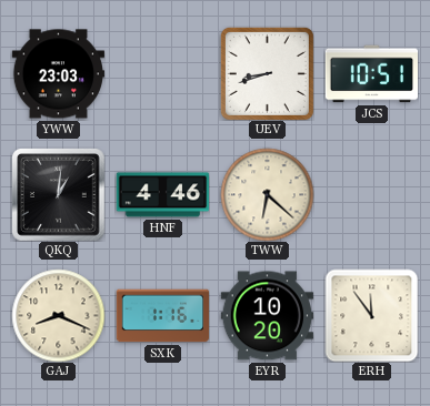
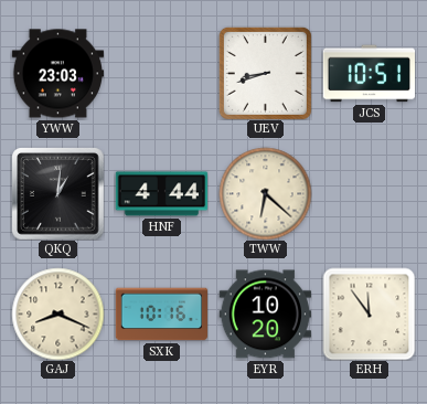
HNF: 4:46 -> 4:44
SXK: 1:16 -> 10:16
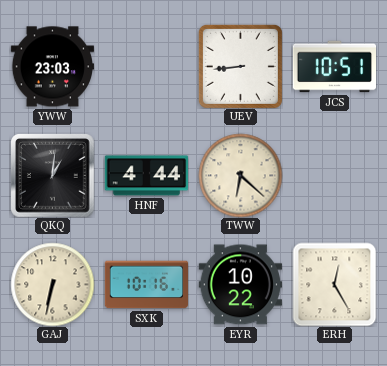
UEV: 8:42 -> 8:44
GAJ: 8:19 -> 6:32
EYR: 10:20 -> 10:22
ERH: 11:54 -> 12:25
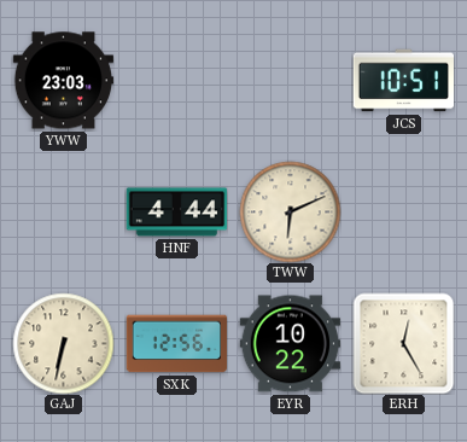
UEV: 8:44 -> none
QKQ: 1:01 -> none
TWW: 6:22 -> 6:11
SXK: 10:16 -> 12:56
